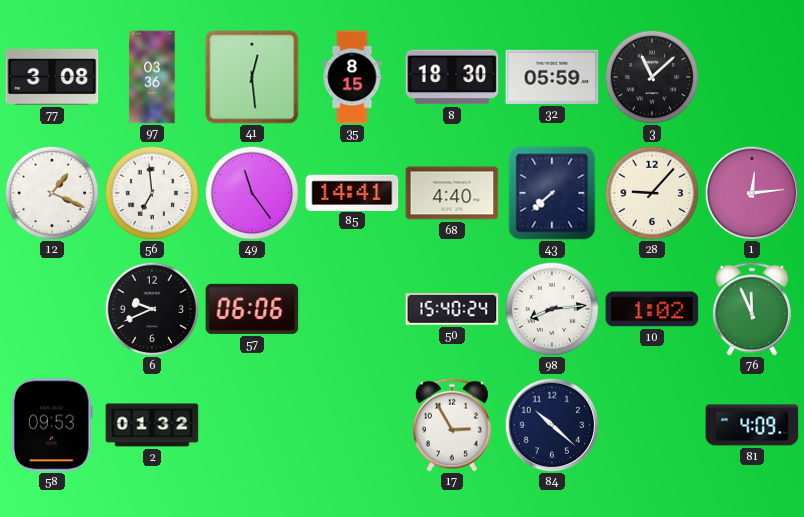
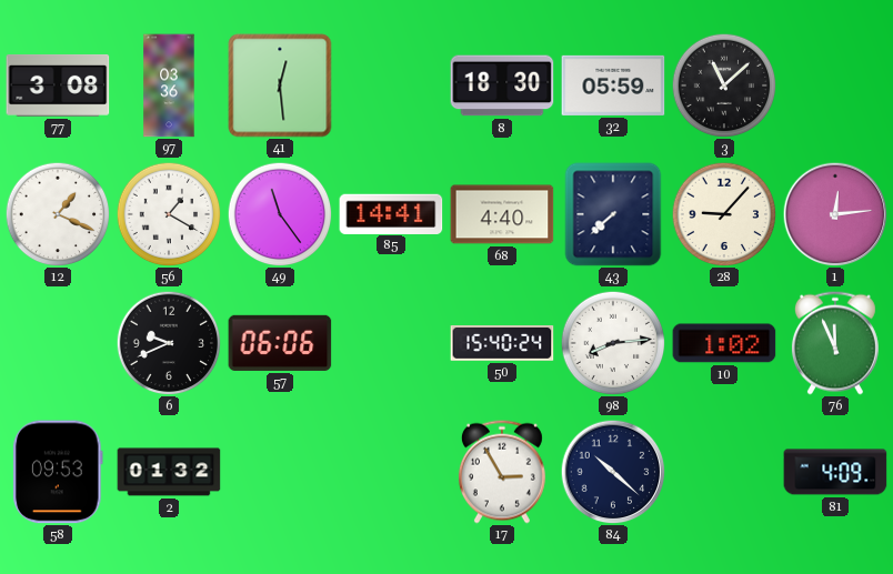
35: 8:15 -> none
56: 6:59 -> 1:20
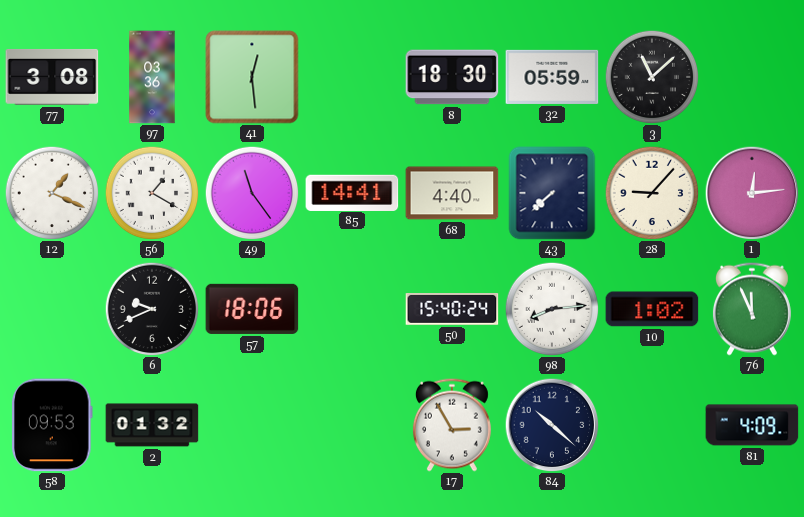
57: 06:06 -> 18:06
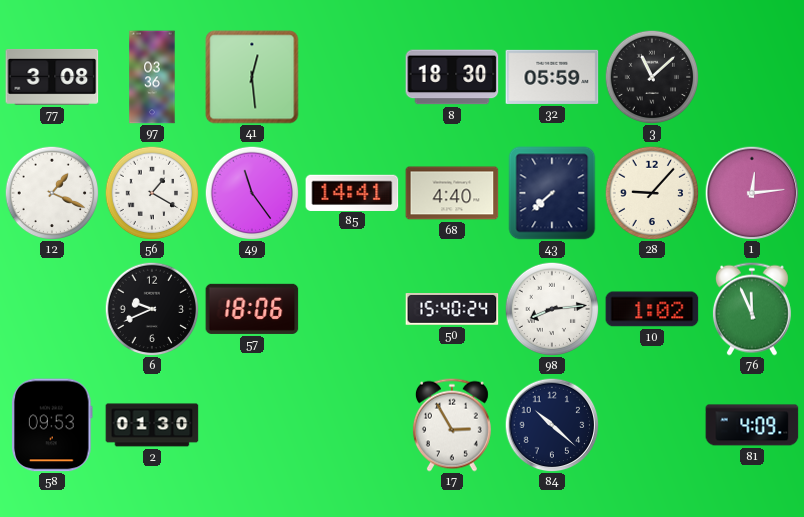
2: 01:32 -> 01:30
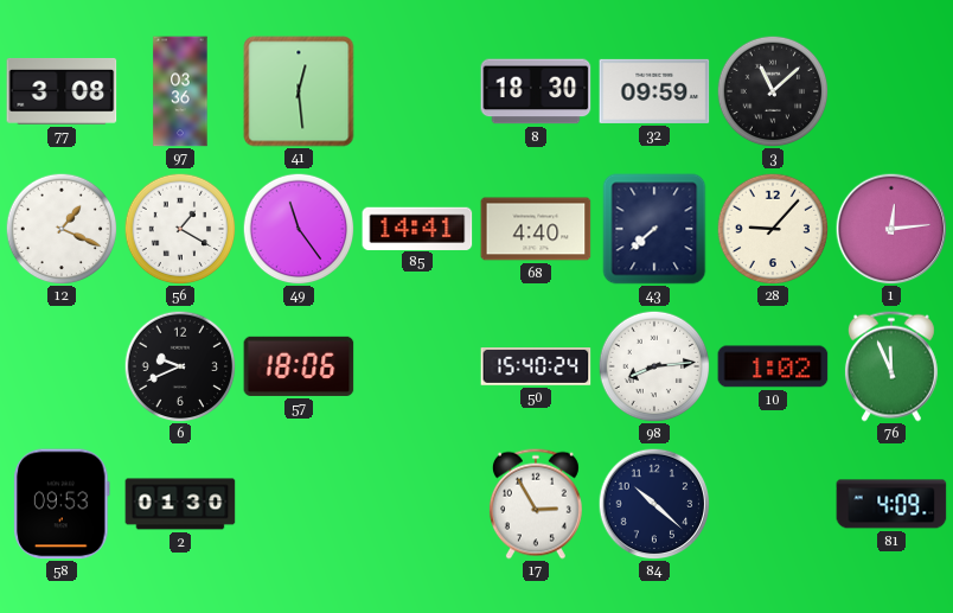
32: 05:59 -> 09:59
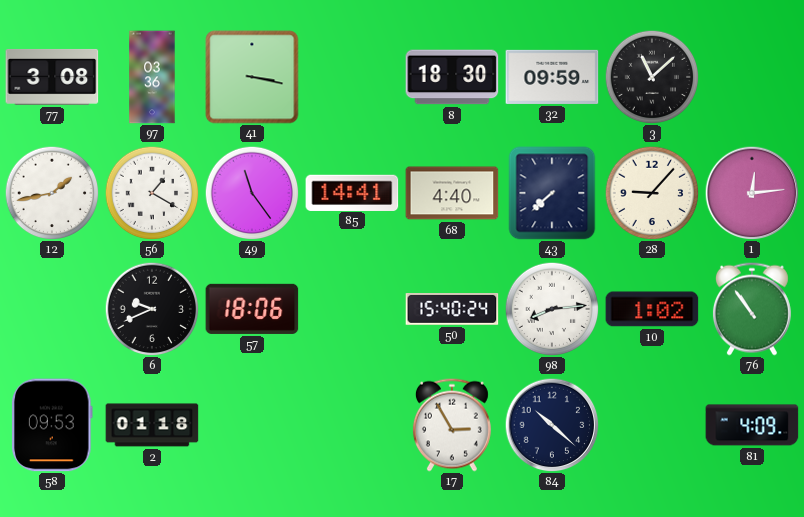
41: 12:29 -> 3:17
12: 1:19 -> 1:43
76: 11:56 -> 10:54
2: 01:30 -> 01:18
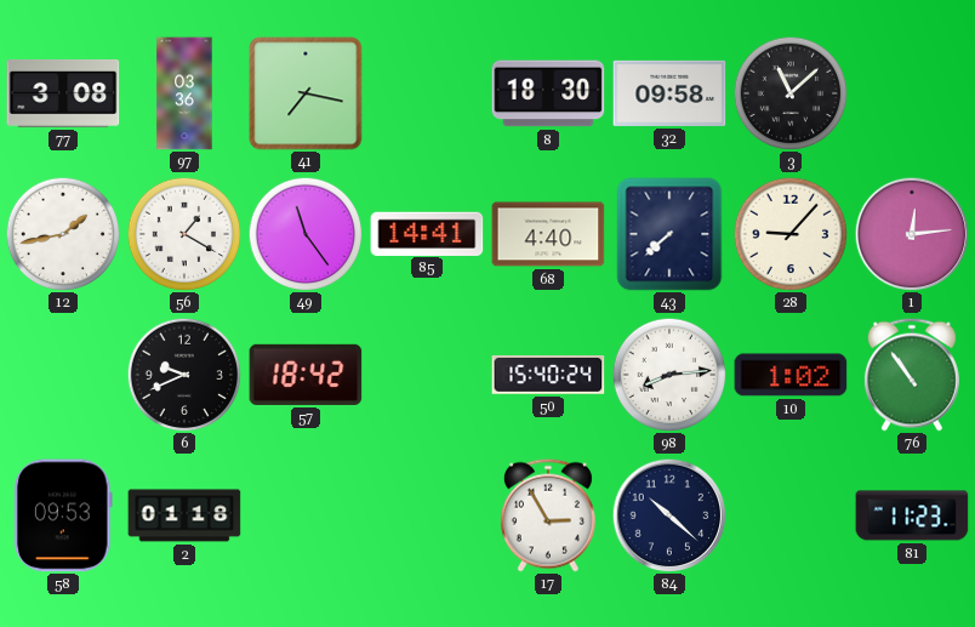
41: 3:17 -> 7:17
32: 09:59 -> 09:58
57: 18:06 -> 18:42
81: 4:09 -> 11:23
